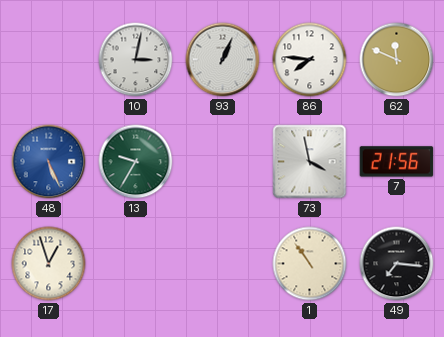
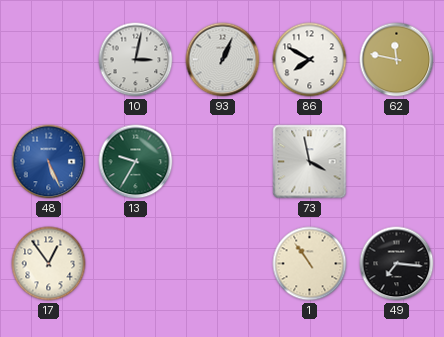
86: 7:46 -> 7:50
62: 11:49 -> 11:47
7: 21:56 -> none
17: 12:57 -> 12:54
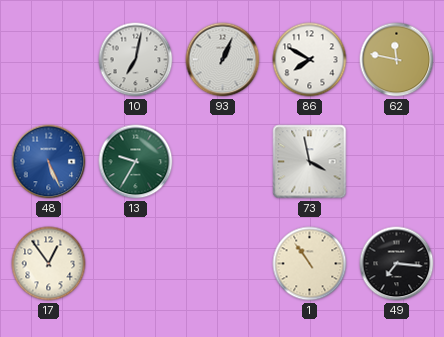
10: 3:02 -> 7:02
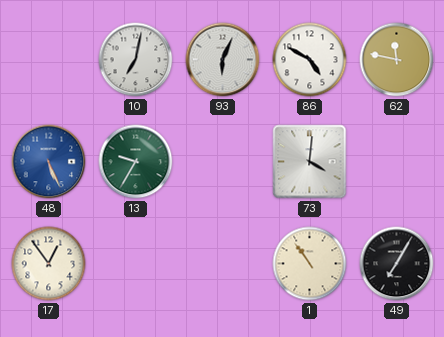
93: 1:04 -> 6:04
86: 7:50 -> 4:50
73: 3:58 -> 4:01
49: 7:16 -> 7:05
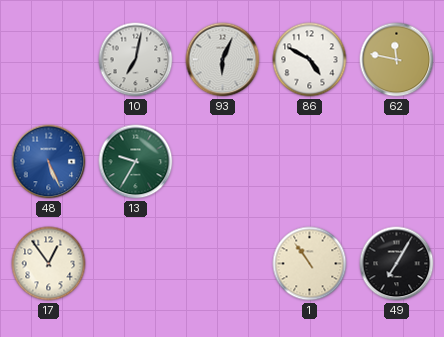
73: 4:01 -> none
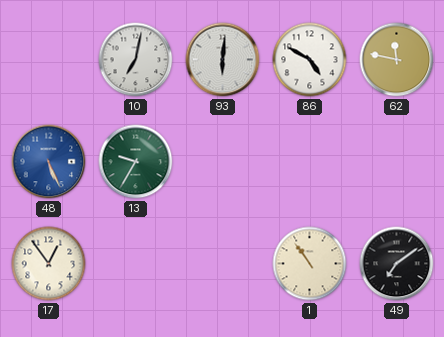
93: 6:04 -> 6:01
49: 7:05 -> 7:09
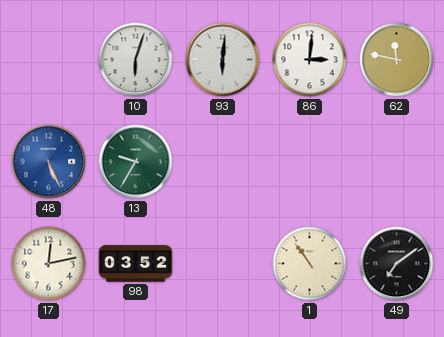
10: 7:02 -> 6:03
86: 4:50 -> 3:01
17: 12:54 -> 12:13
98: none -> 03:52
